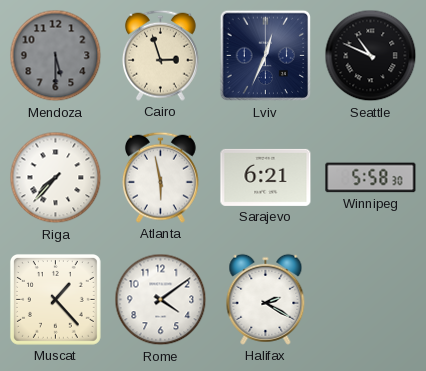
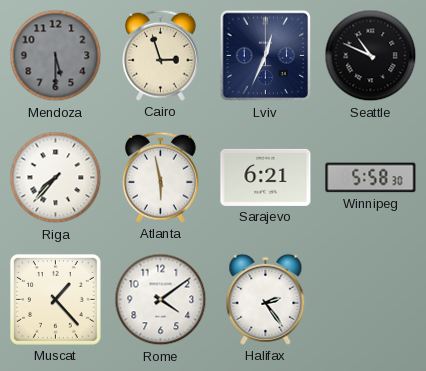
Halifax: 2:20 -> 2:24
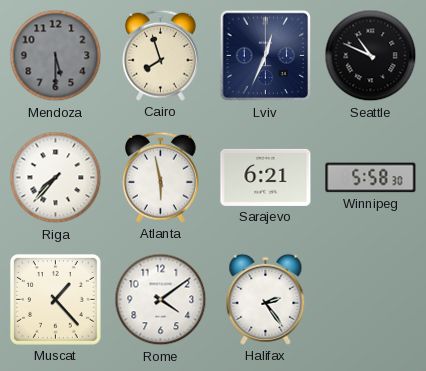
Cairo: 2:57 -> 7:57
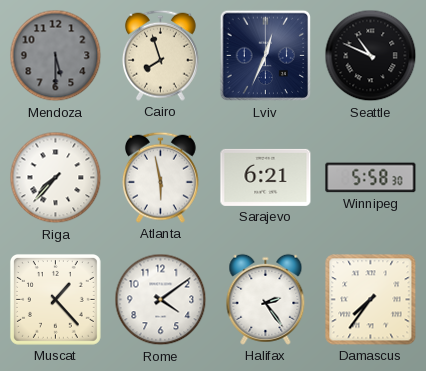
Damascus: none -> 7:36
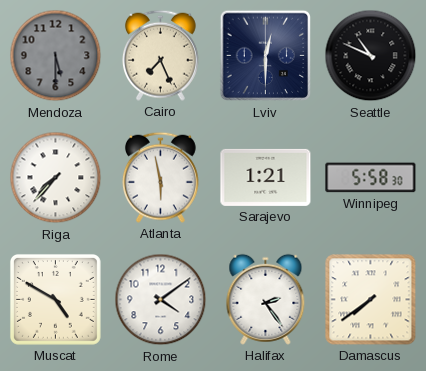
Cairo: 7:57 -> 7:26
Lviv: 12:34 -> 12:30
Sarajevo: 6:21 -> 1:21
Muscat: 1:23 -> 4:50
Damascus: 7:36 -> 7:39
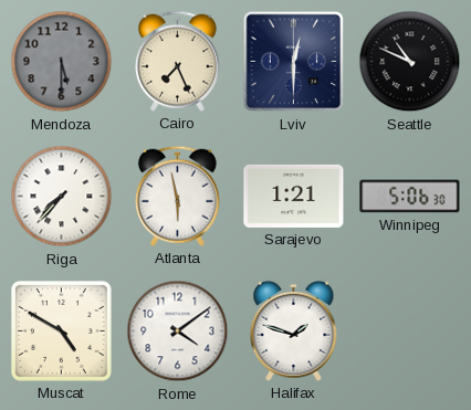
Winnipeg: 5:58 -> 5:06
Halifax: 2:24 -> 1:48
Damascus: 7:39 -> none
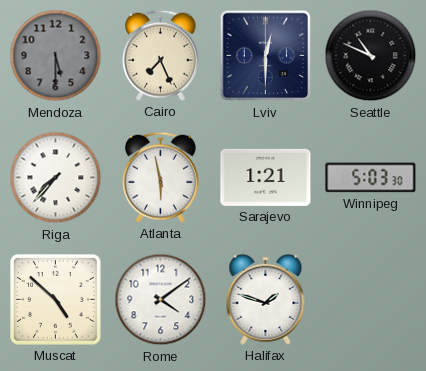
Winnipeg: 5:06 -> 5:03
Muscat: 4:50 -> 4:52
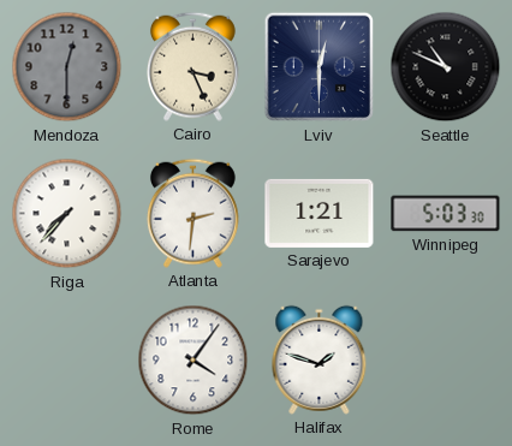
Mendoza: 5:30 -> 12:30
Cairo: 7:26 -> 3:26
Atlanta: 5:58 -> 2:31
Muscat: 4:52 -> none
Rome: 4:09 -> 4:06
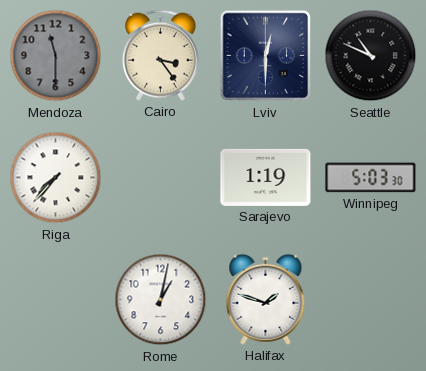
Mendoza: 12:30 -> 11:30
Cairo: 3:26 -> 3:24
Atlanta: 2:31 -> none
Sarajevo: 1:21 -> 1:19
Rome: 4:06 -> 1:02
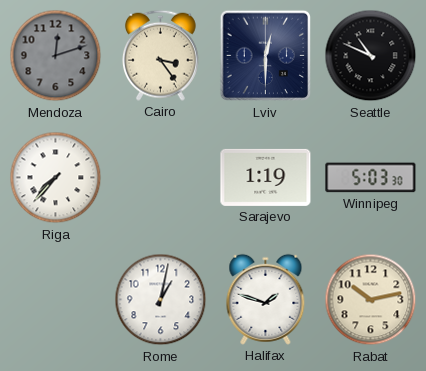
Mendoza: 11:30 -> 12:12
Rabat: none -> 10:13
